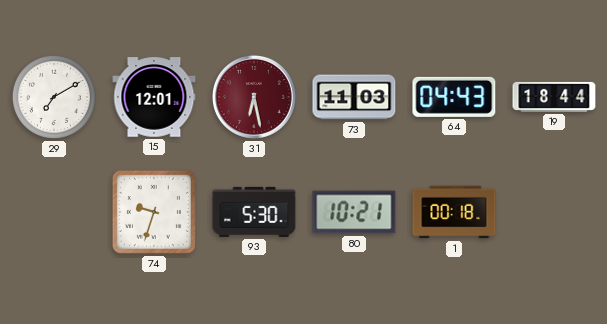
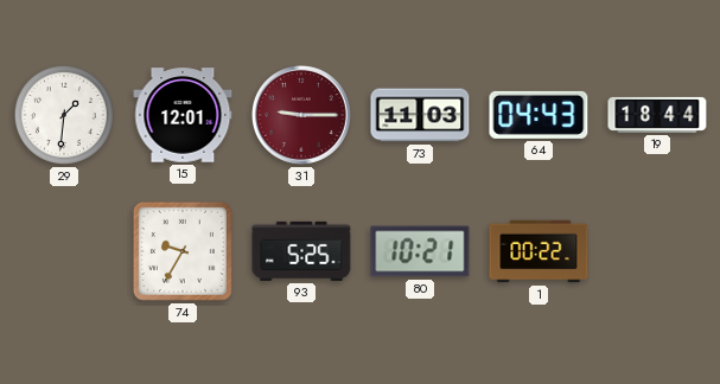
29: 7:10 -> 1:31
31: 6:28 -> 9:15
74: 9:33 -> 9:35
93: 5:30 -> 5:25
1: 00:18 -> 00:22
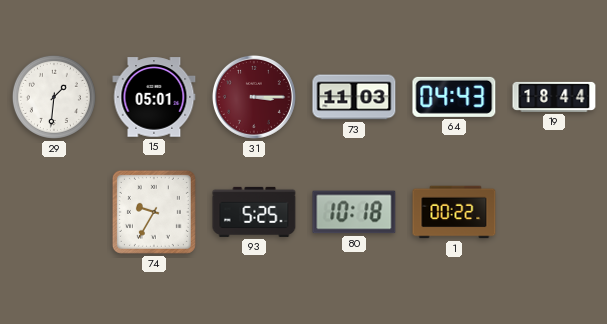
15: 12:01 -> 05:01
31: 9:15 -> 3:15
80: 10:21 -> 10:18
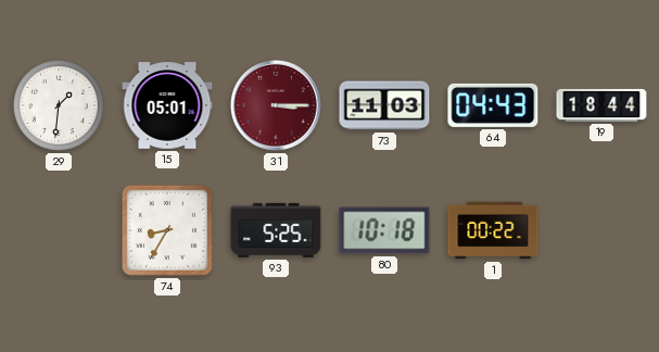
74: 9:35 -> 8:35
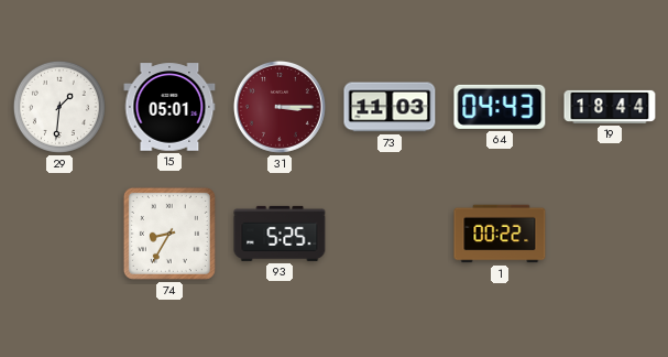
80: 10:18 -> none
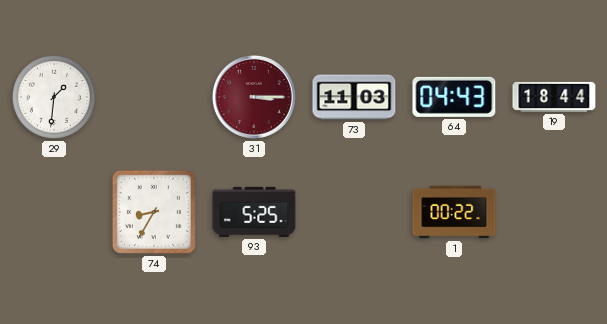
15: 05:01 -> none
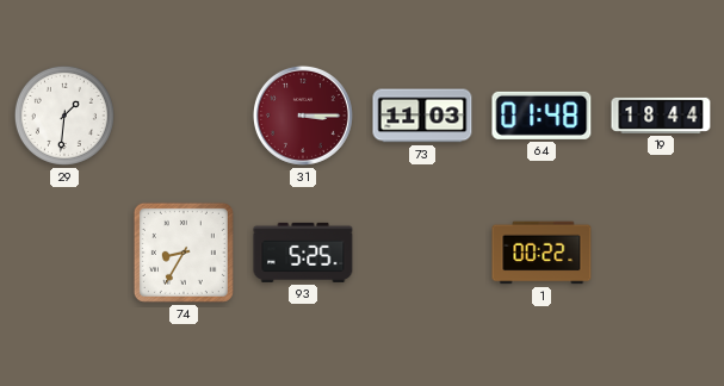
64: 04:43 -> 01:48
